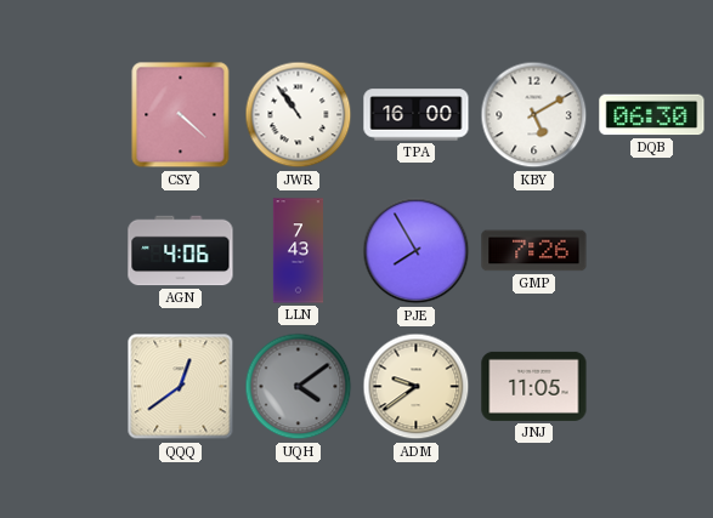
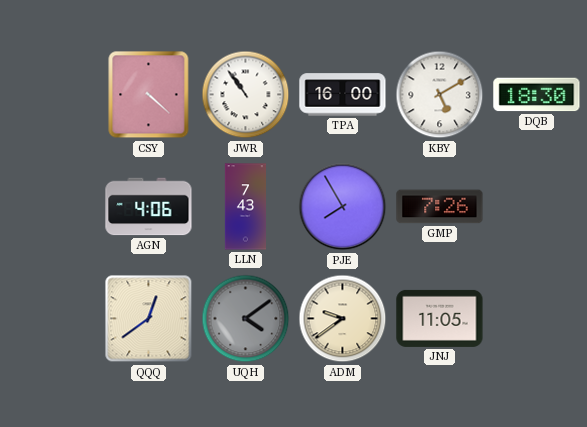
DQB: 06:30 -> 18:30
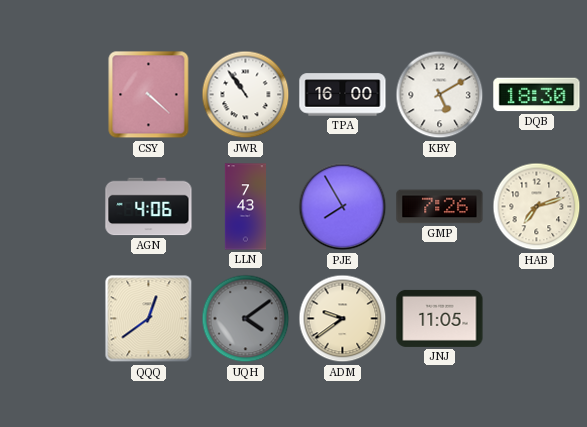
HAB: none -> 7:12
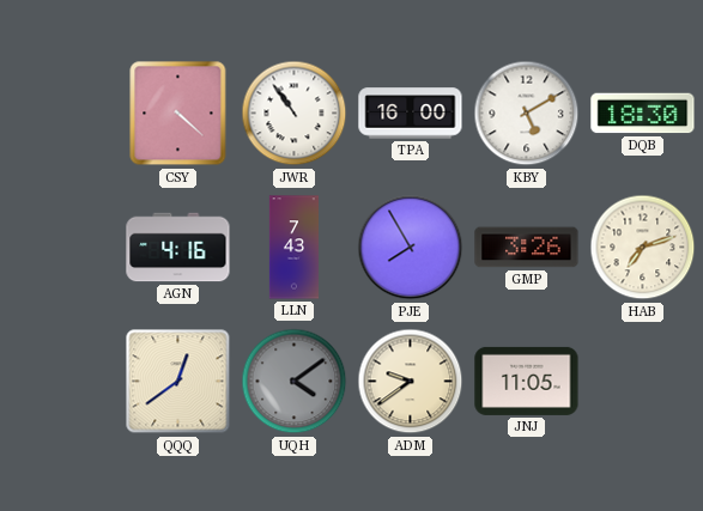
AGN: 4:06 -> 4:16
GMP: 7:26 -> 3:26
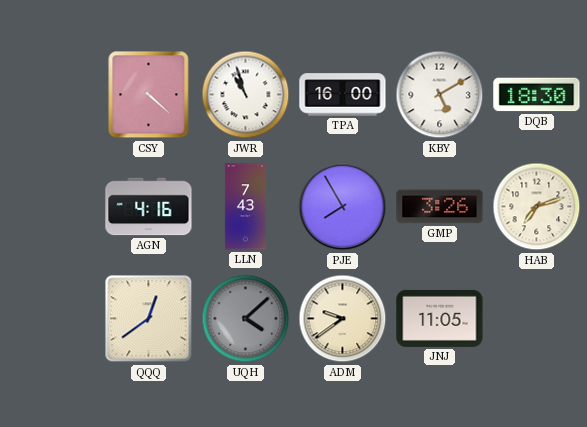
JWR: 10:54 -> 10:57
UQH: 4:09 -> 4:08
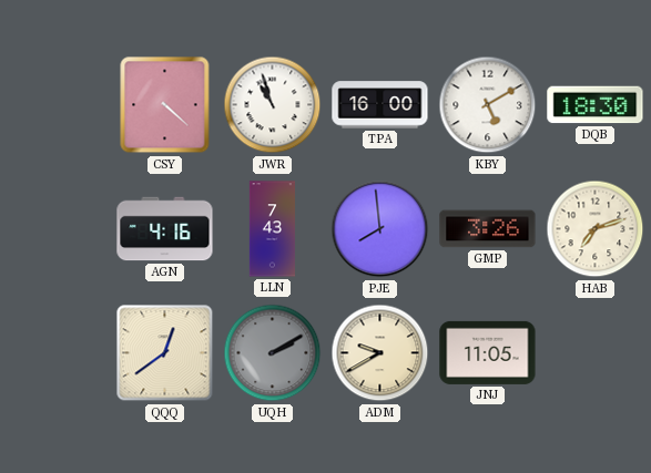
PJE: 7:55 -> 7:59
UQH: 4:08 -> 2:10
ADM: 9:39 -> 9:40
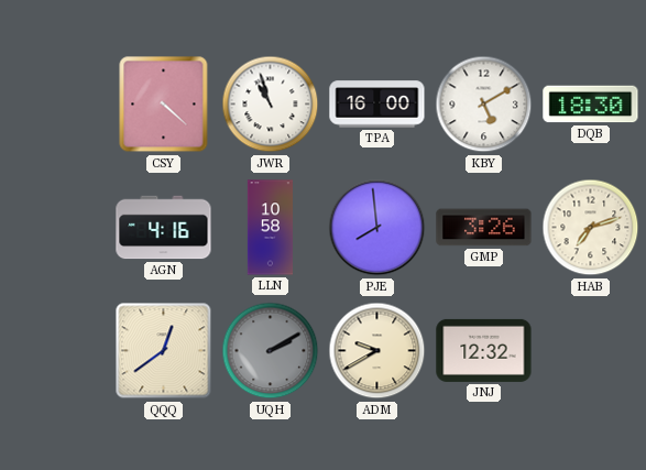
LLN: 7:43 -> 10:58
JNJ: 11:05 -> 12:32
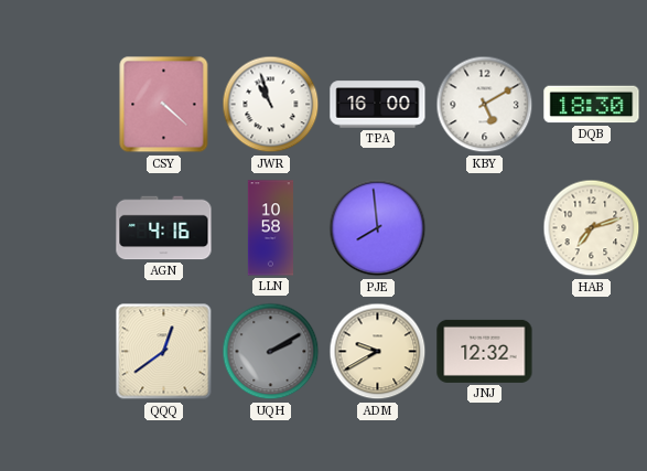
GMP: 3:26 -> none
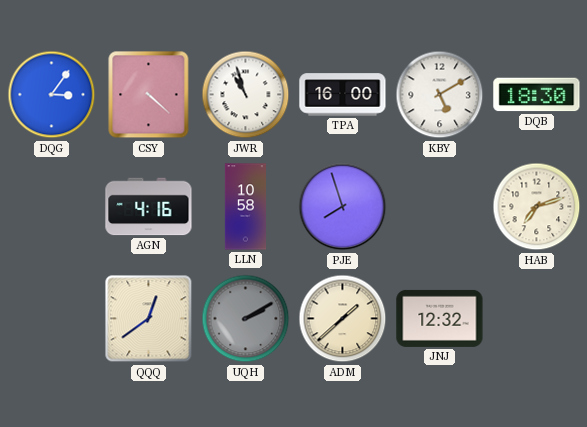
DQG: none -> 3:06
PJE: 7:59 -> 7:57
ADM: 9:40 -> 1:38
